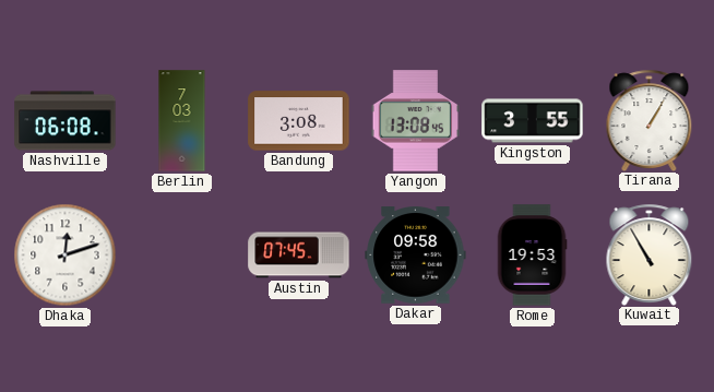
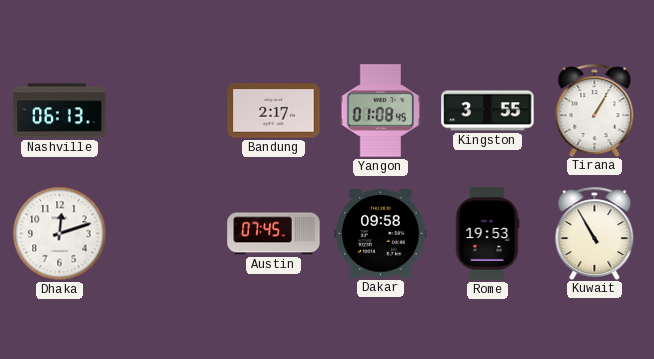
Nashville: 06:08 -> 06:13
Berlin: 7:03 -> none
Bandung: 3:08 -> 2:17
Yangon: 13:08 -> 01:08
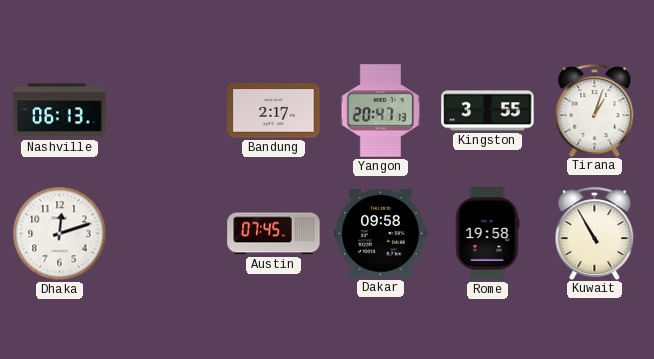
Yangon: 01:08 -> 20:47
Tirana: 1:05 -> 1:03
Rome: 19:53 -> 19:58
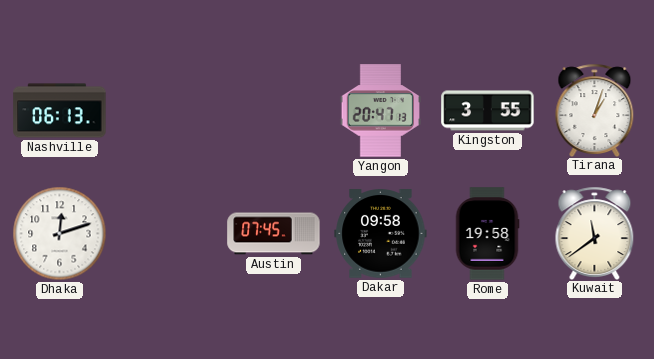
Bandung: 2:17 -> none
Kuwait: 10:55 -> 11:39
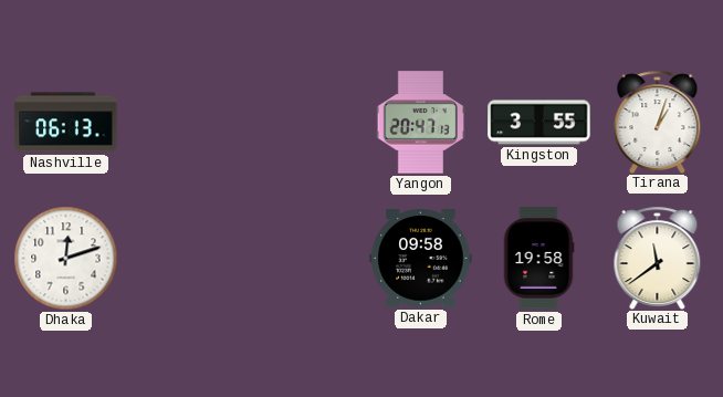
Austin: 07:45 -> none
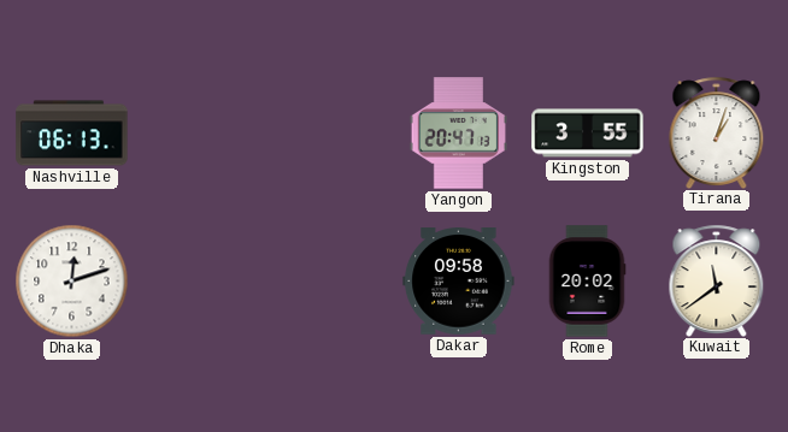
Rome: 19:58 -> 20:02
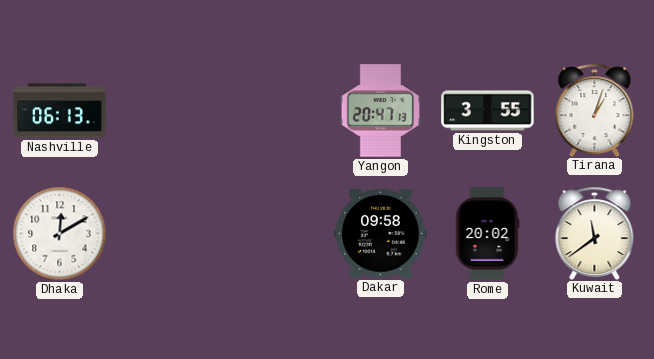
Dhaka: 12:12 -> 12:10
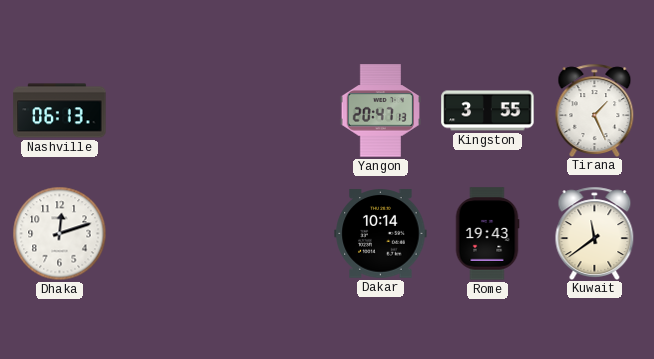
Tirana: 1:03 -> 1:26
Dhaka: 12:10 -> 12:12
Dakar: 09:58 -> 10:14
Rome: 20:02 -> 19:43
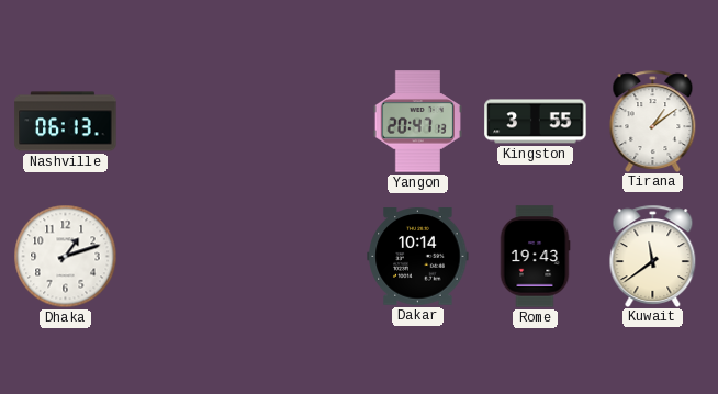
Tirana: 1:26 -> 1:09
Dhaka: 12:12 -> 1:12
